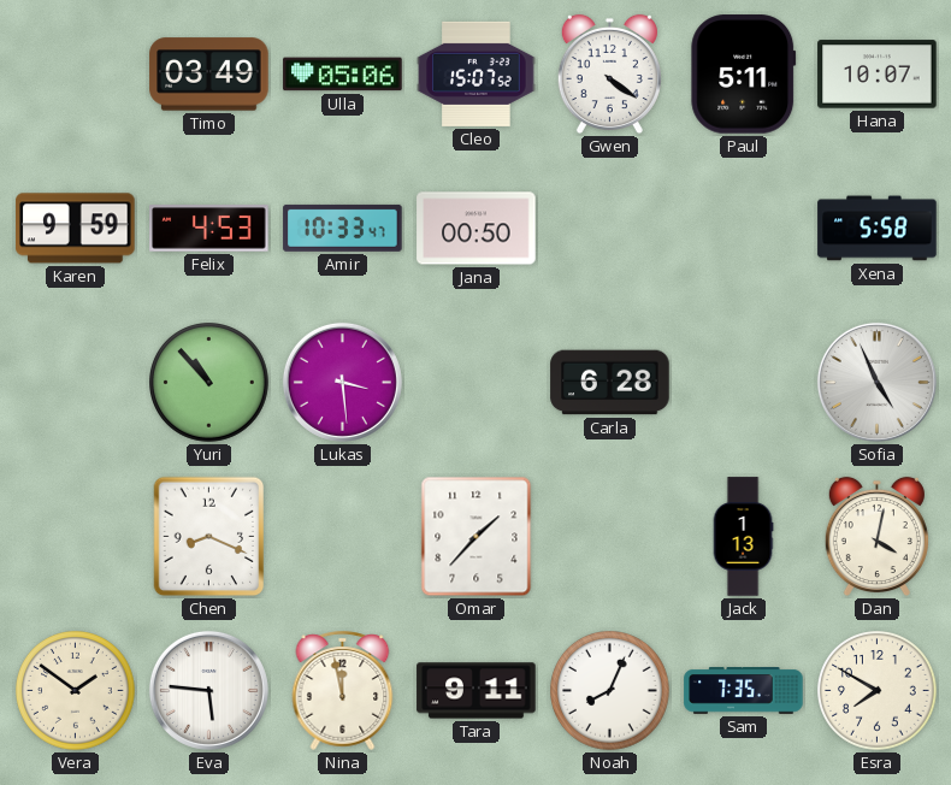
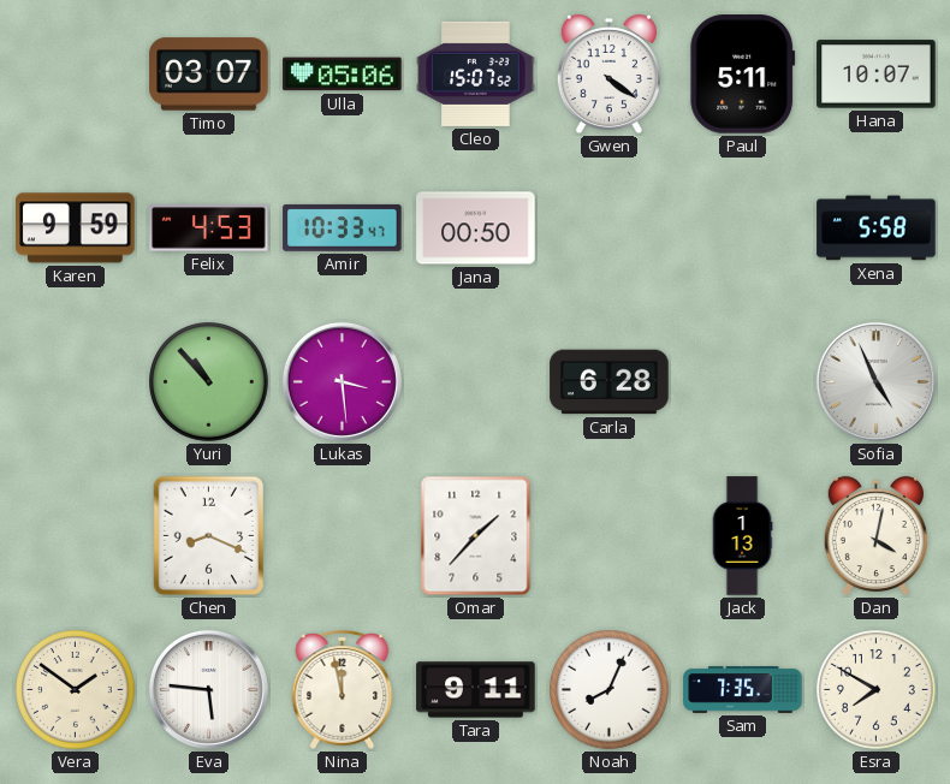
Timo: 03:49 -> 03:07
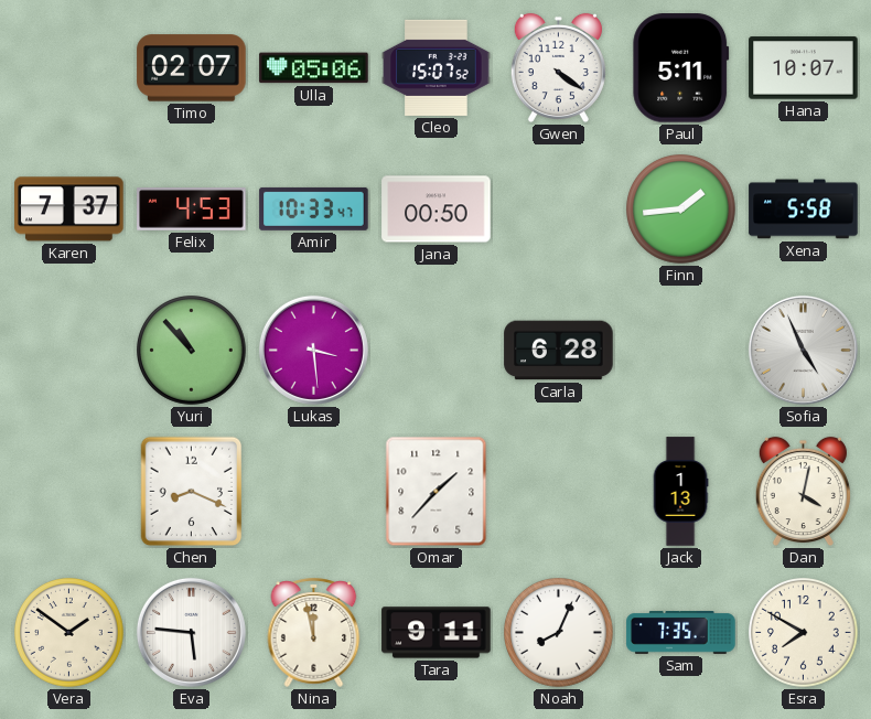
Timo: 03:07 -> 02:07
Karen: 9:59 -> 7:37
Finn: none -> 1:44
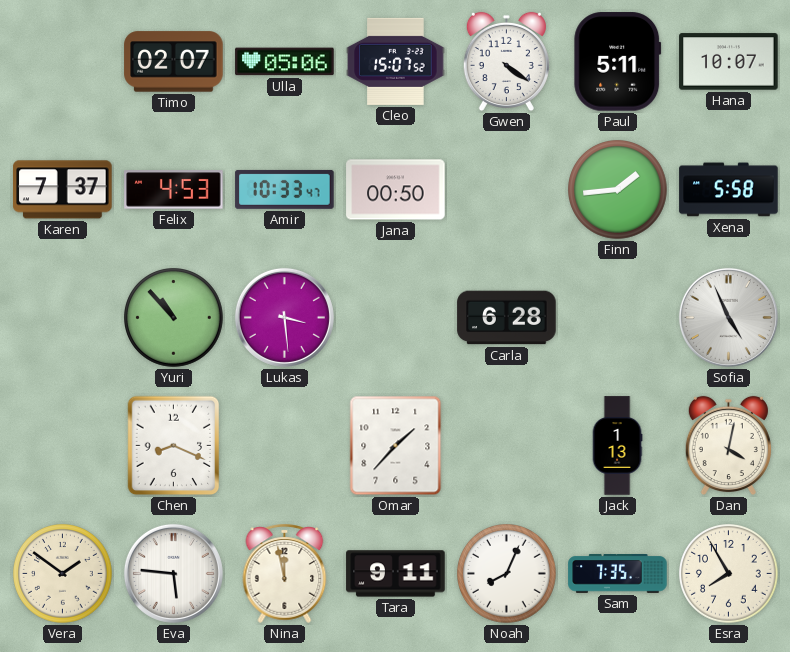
Esra: 7:50 -> 7:55
